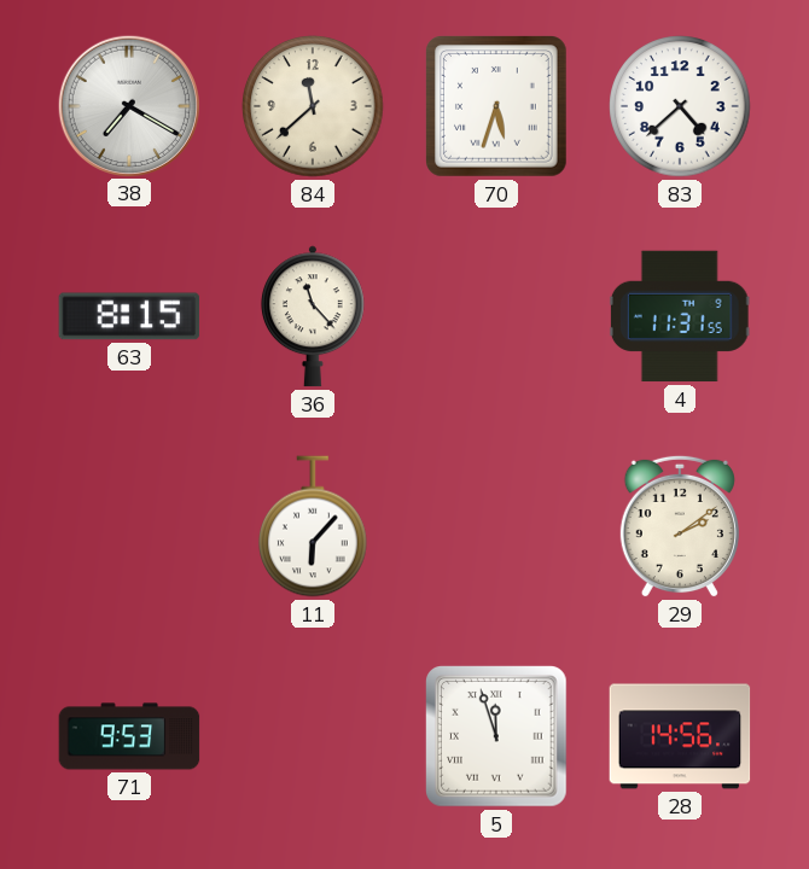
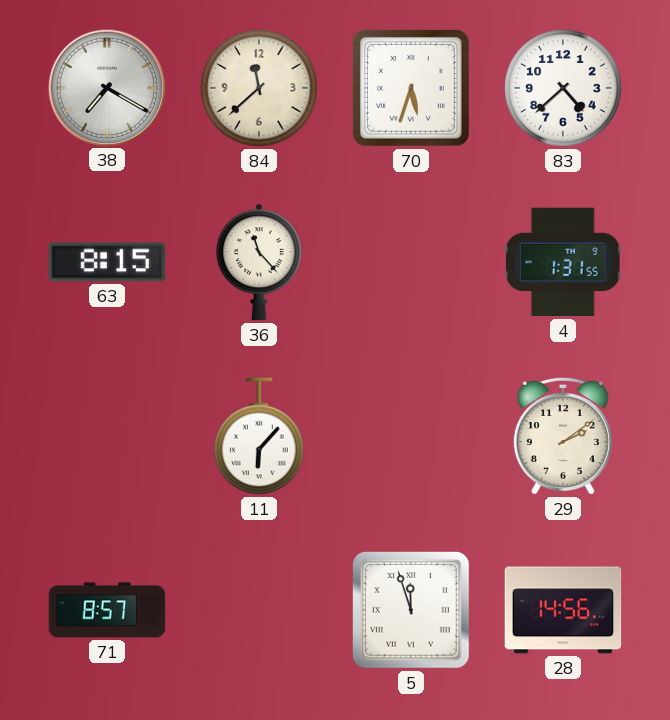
4: 11:31 -> 1:31
71: 9:53 -> 8:57
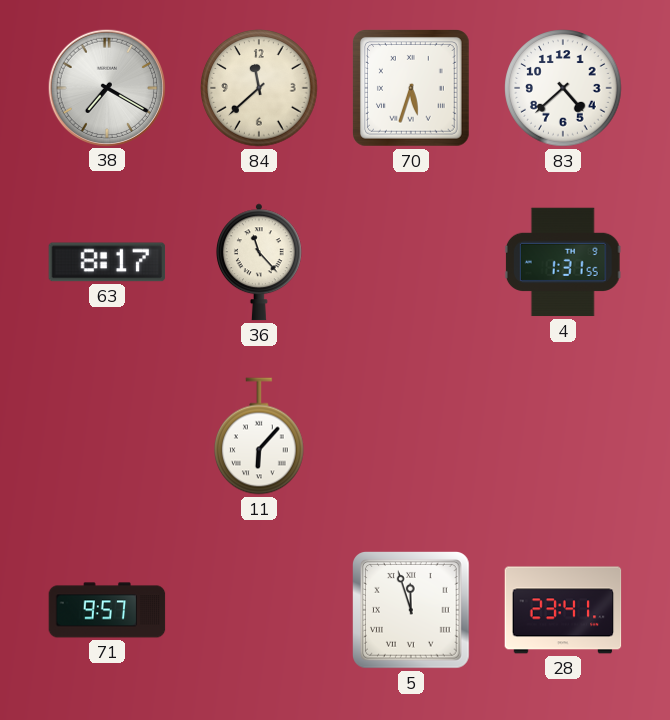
63: 8:15 -> 8:17
29: 2:09 -> none
71: 8:57 -> 9:57
28: 14:56 -> 23:41
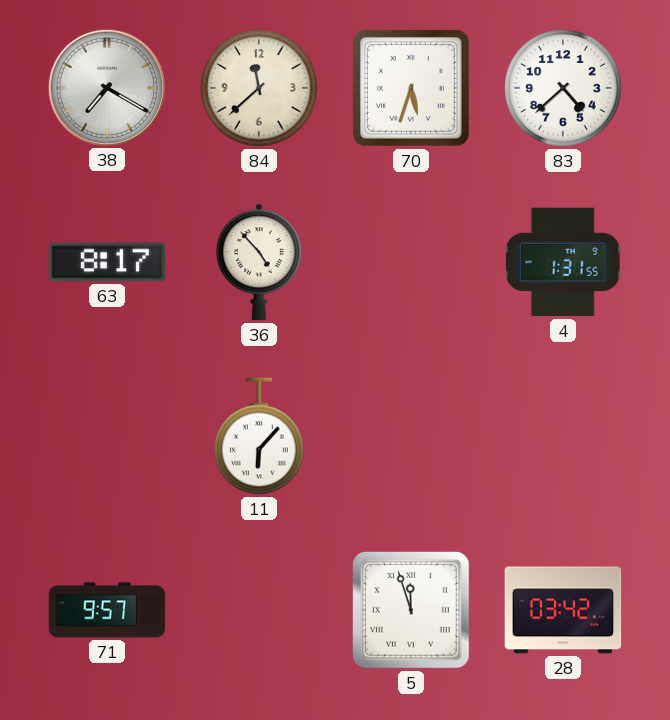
36: 11:23 -> 4:53
28: 23:41 -> 03:42
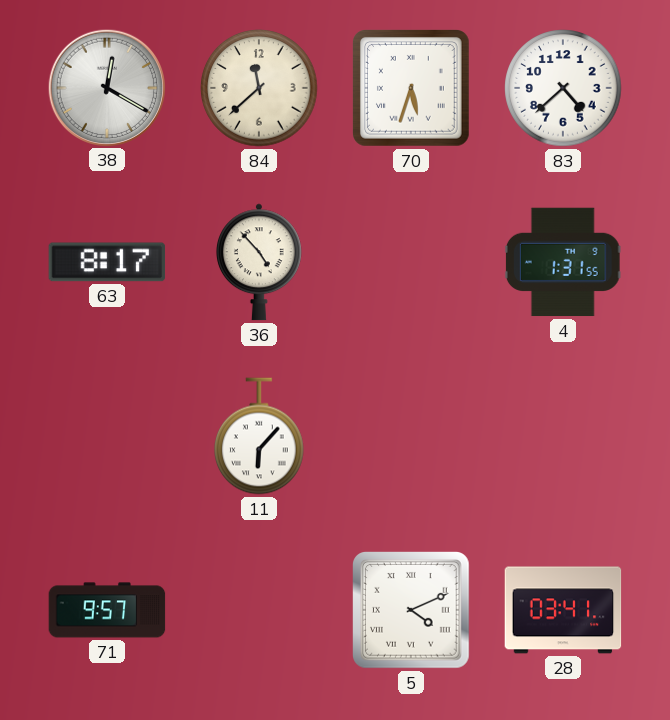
38: 7:20 -> 12:20
5: 11:57 -> 4:11
28: 03:42 -> 03:41
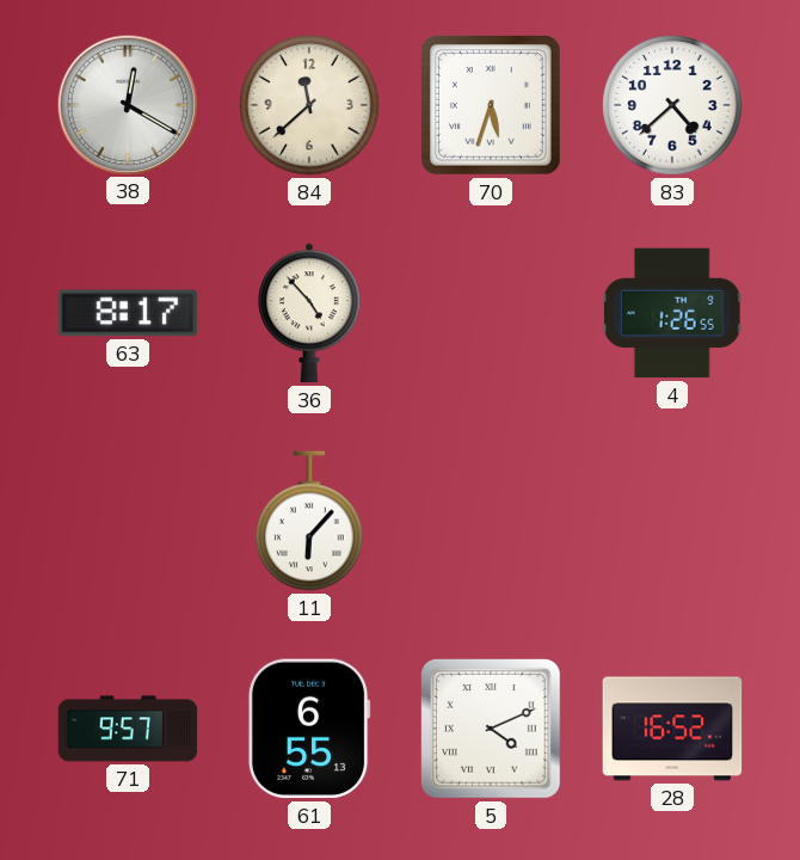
4: 1:31 -> 1:26
61: none -> 6:55
28: 03:41 -> 16:52
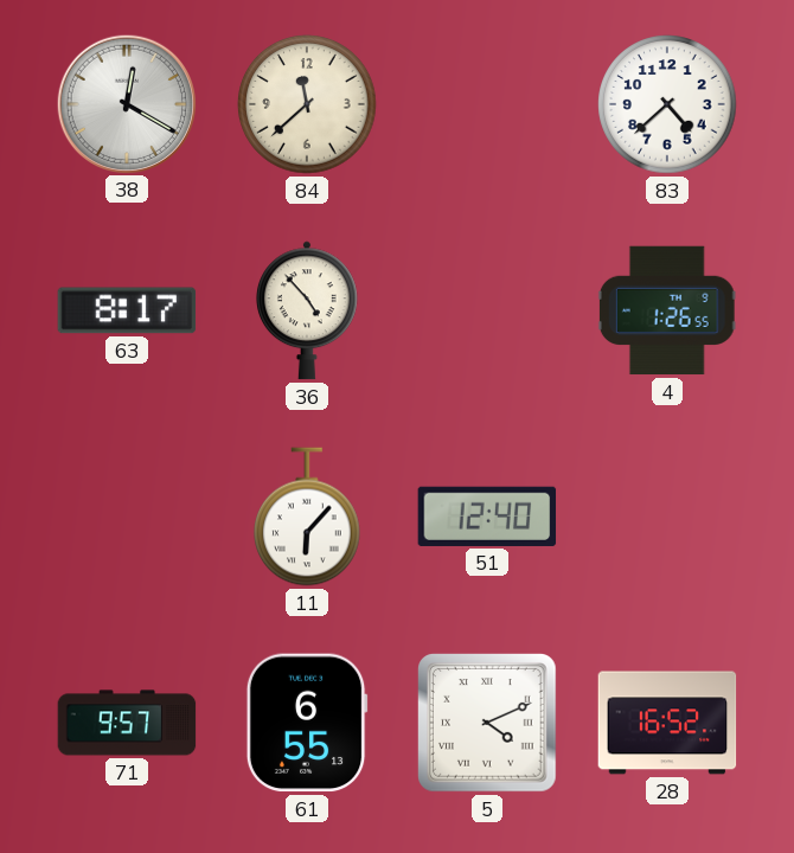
70: 5:33 -> none
51: none -> 12:40
